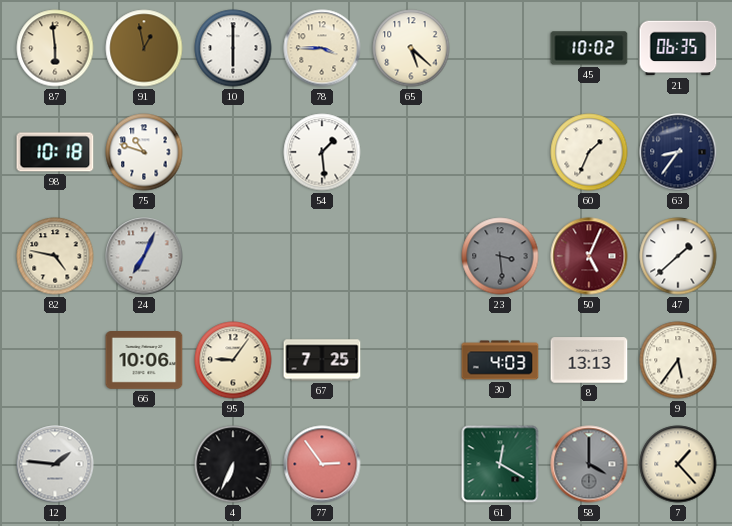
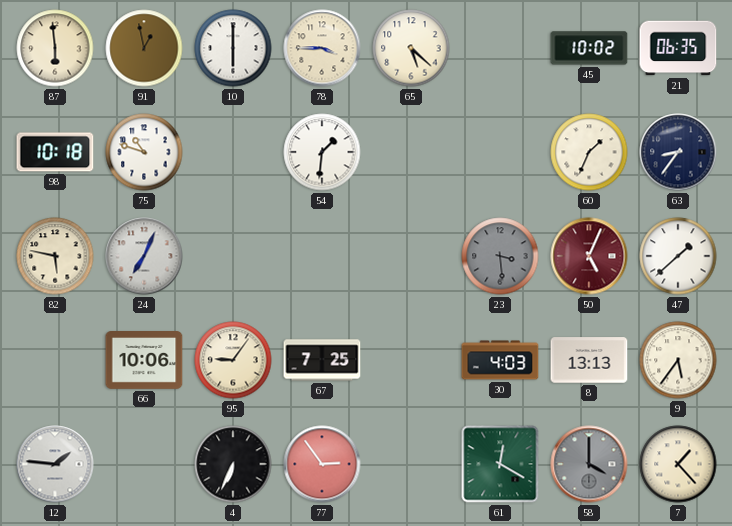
54: 1:29 -> 1:31
82: 4:47 -> 5:47
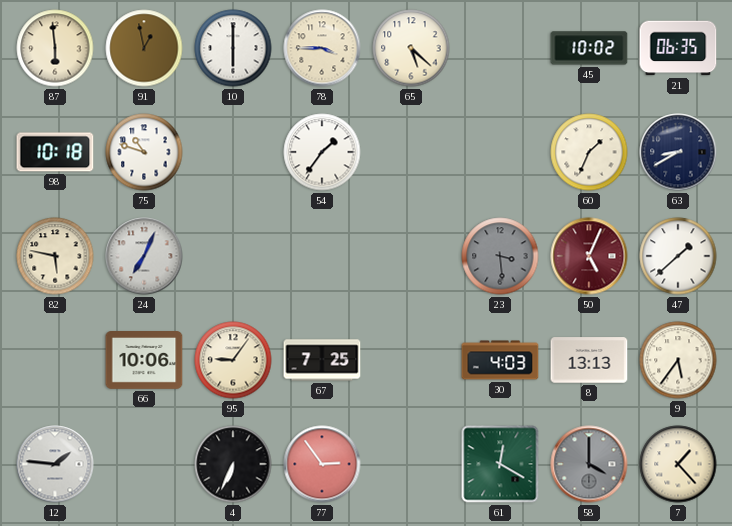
54: 1:31 -> 1:36
63: 8:36 -> 8:40
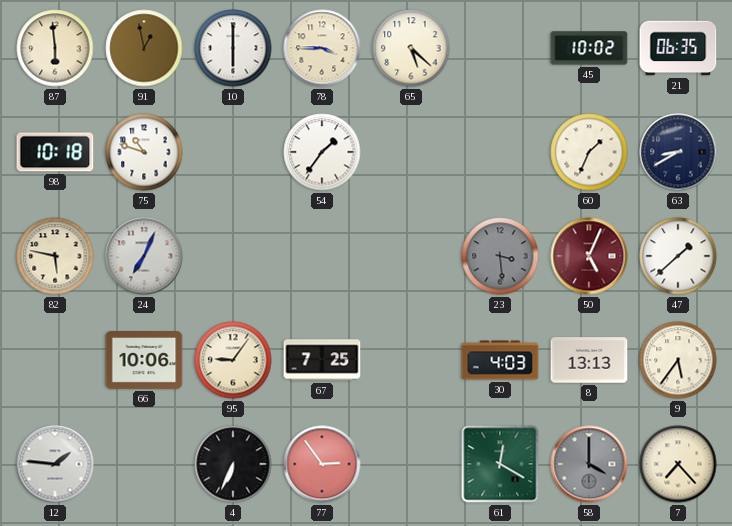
7: 1:23 -> 7:23
